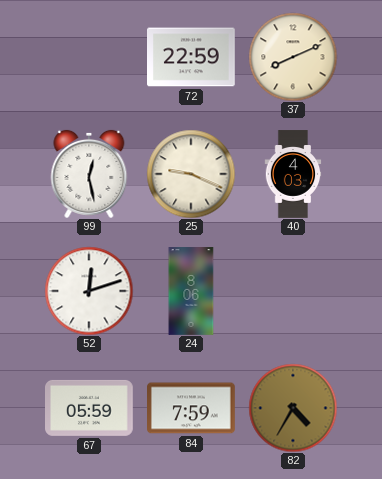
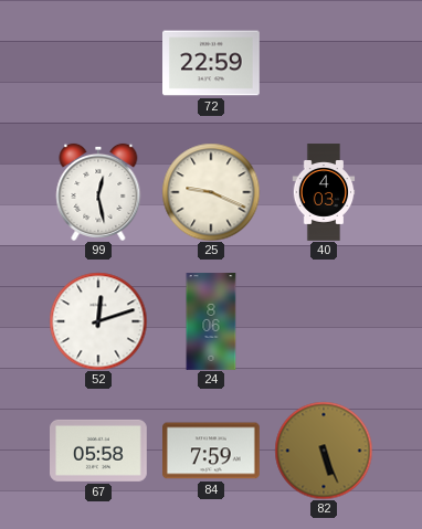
37: 8:11 -> none
67: 05:59 -> 05:58
82: 4:35 -> 5:26
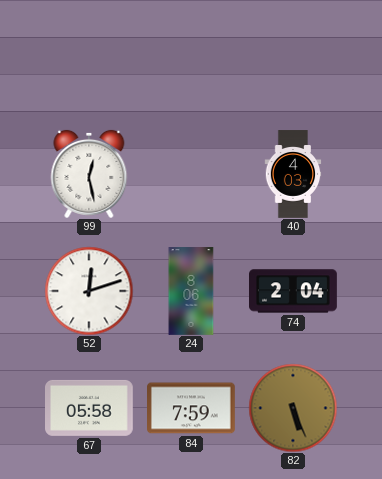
72: 22:59 -> none
25: 9:19 -> none
74: none -> 2:04
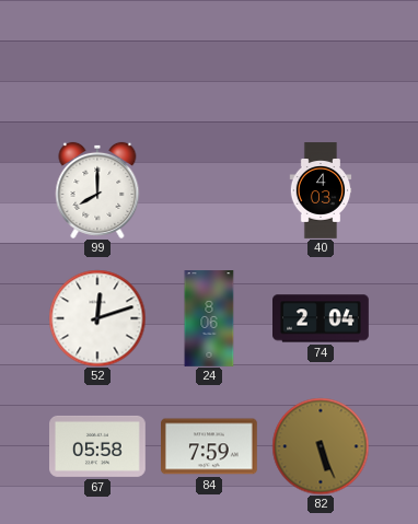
99: 12:28 -> 8:00
